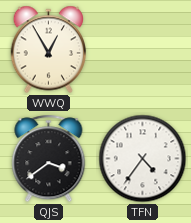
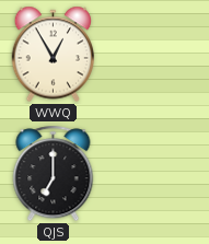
QJS: 3:39 -> 7:00
TFN: 4:36 -> none
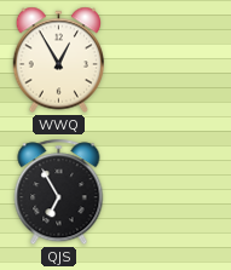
QJS: 7:00 -> 6:55
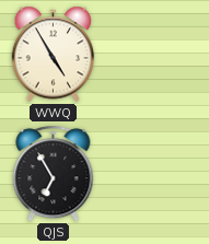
WWQ: 12:55 -> 4:55
